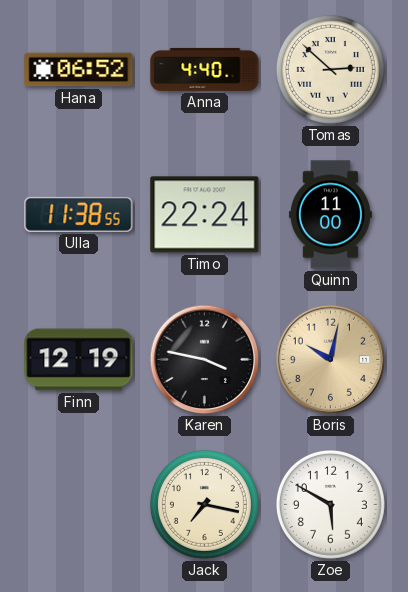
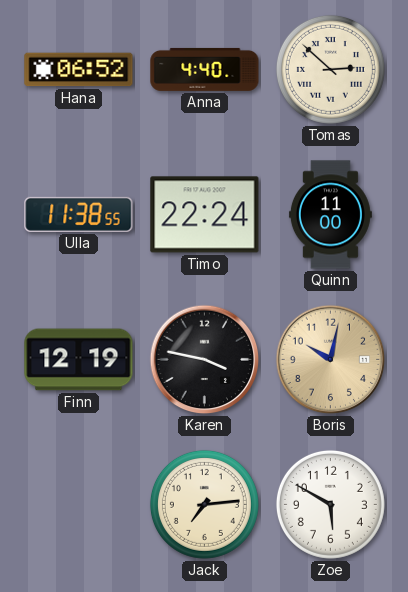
Jack: 7:17 -> 7:14
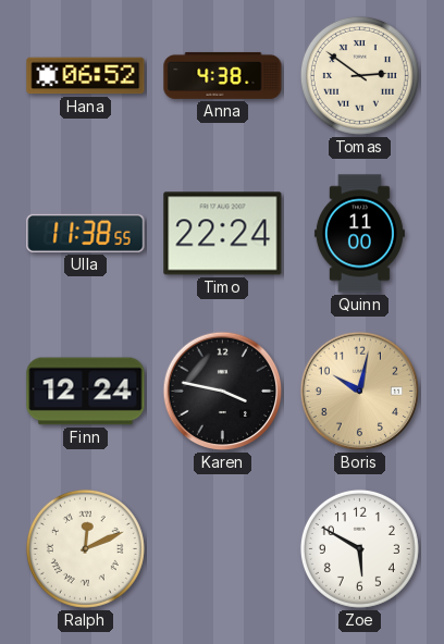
Anna: 4:40 -> 4:38
Tomas: 2:52 -> 2:51
Finn: 12:19 -> 12:24
Ralph: none -> 12:11
Jack: 7:14 -> none
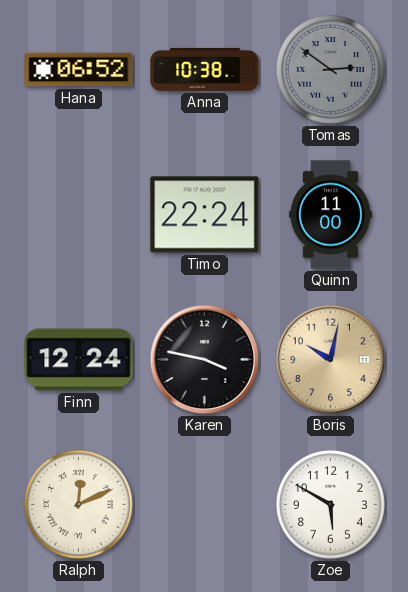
Anna: 4:38 -> 10:38
Tomas dial: cream -> grey
Ulla: 11:38 -> none
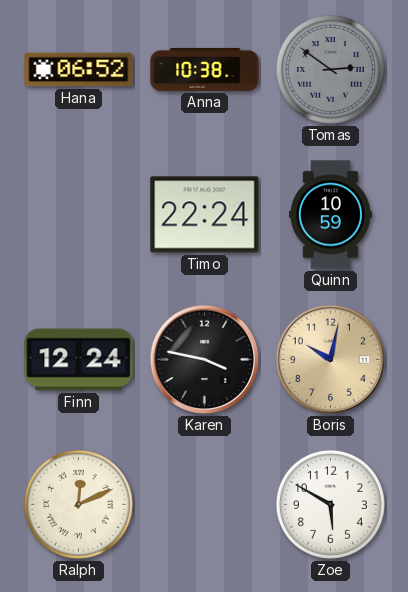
Quinn: 11:00 -> 10:59
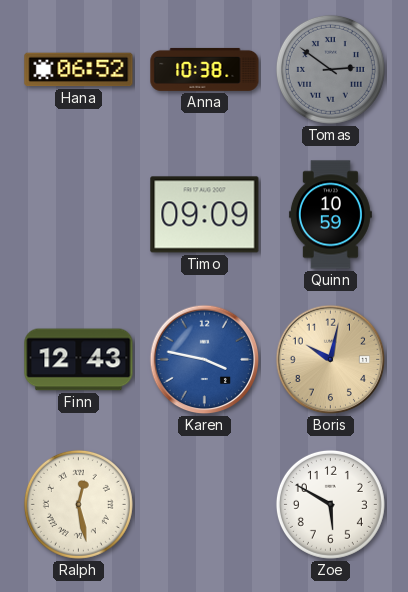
Timo: 22:24 -> 09:09
Finn: 12:24 -> 12:43
Karen dial: black -> blue
Ralph: 12:11 -> 12:28
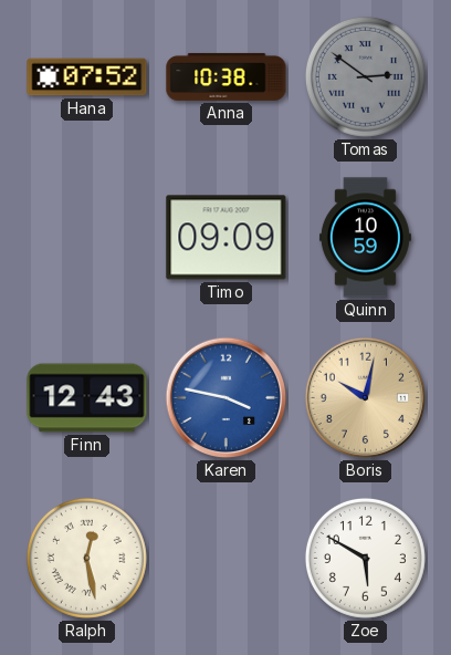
Hana: 06:52 -> 07:52
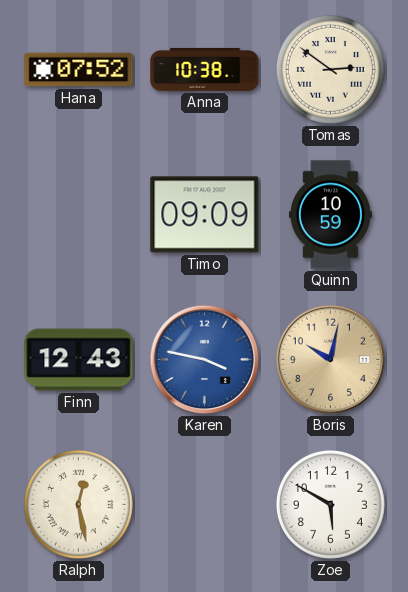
Tomas dial: grey -> cream
